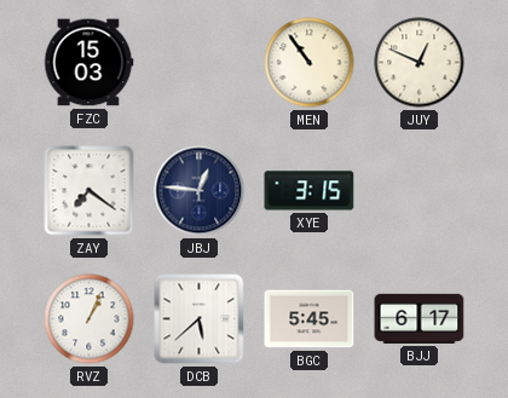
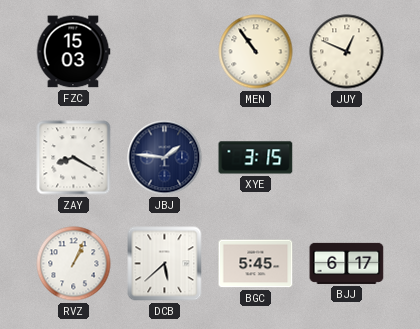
ZAY: 7:21 -> 8:20
JBJ: 12:46 -> 1:46
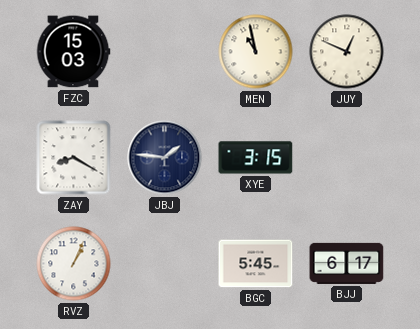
MEN: 10:54 -> 10:58
DCB: 5:38 -> none
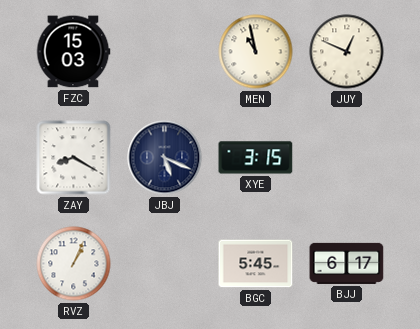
JBJ: 1:46 -> 5:19
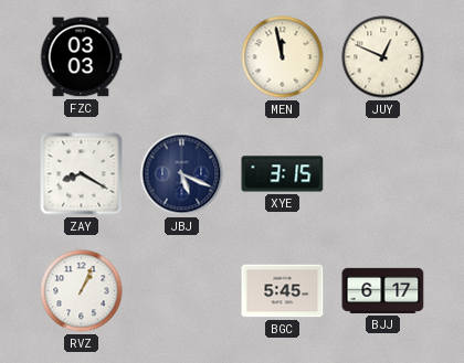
FZC: 15:03 -> 03:03
MEN: 10:58 -> 11:58
